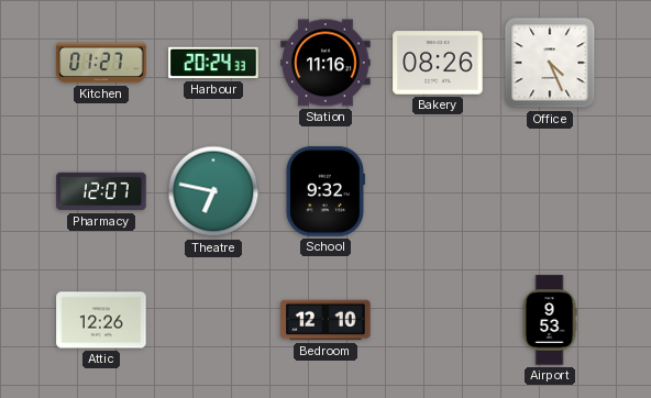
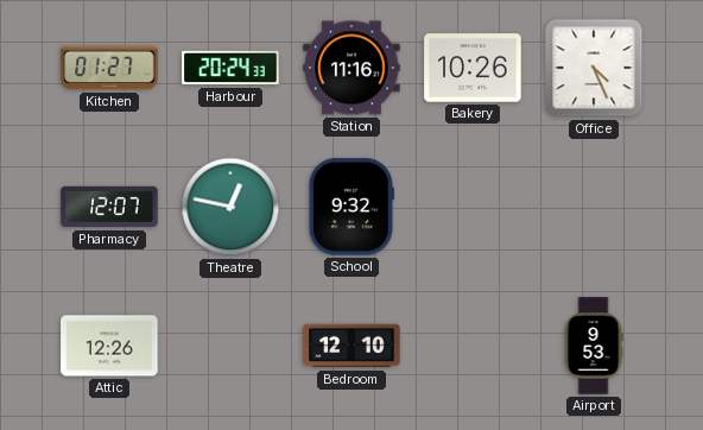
Bakery: 08:26 -> 10:26
Theatre: 6:47 -> 12:47
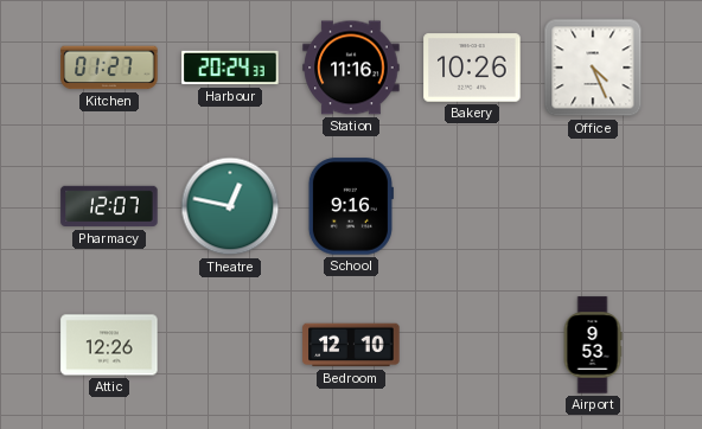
School: 9:32 -> 9:16
